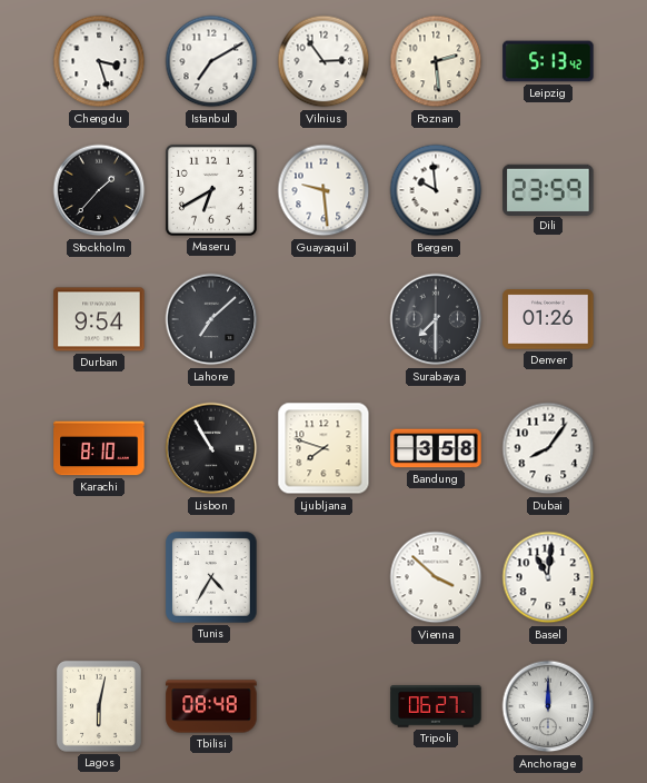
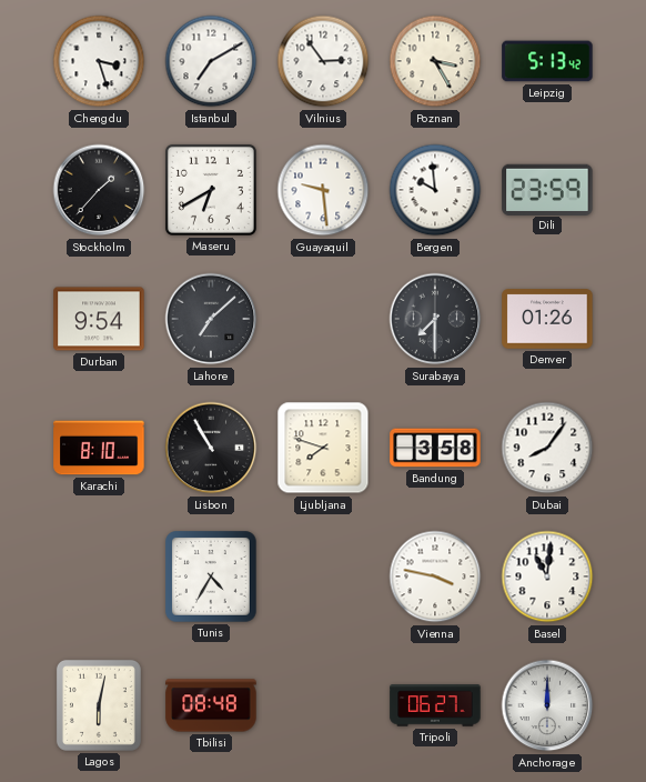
Poznan: 2:29 -> 3:25
Vienna: 3:52 -> 3:47
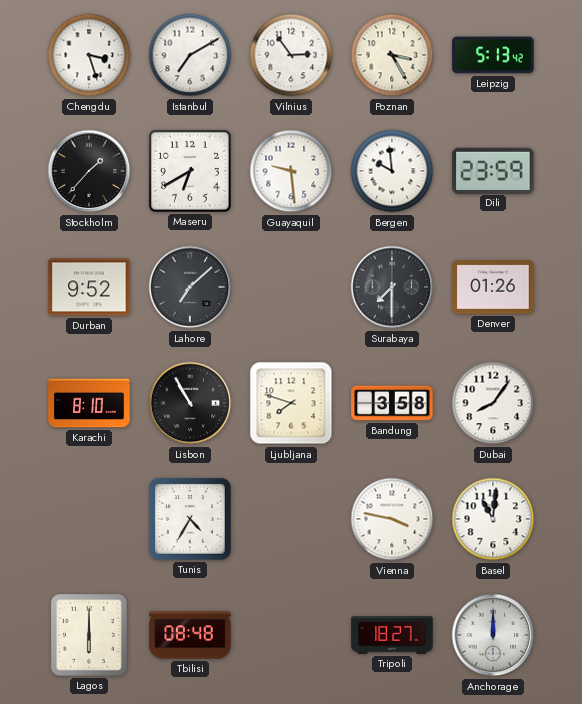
Durban: 9:54 -> 9:52
Lagos: 6:02 -> 6:00
Tripoli: 06:27 -> 18:27
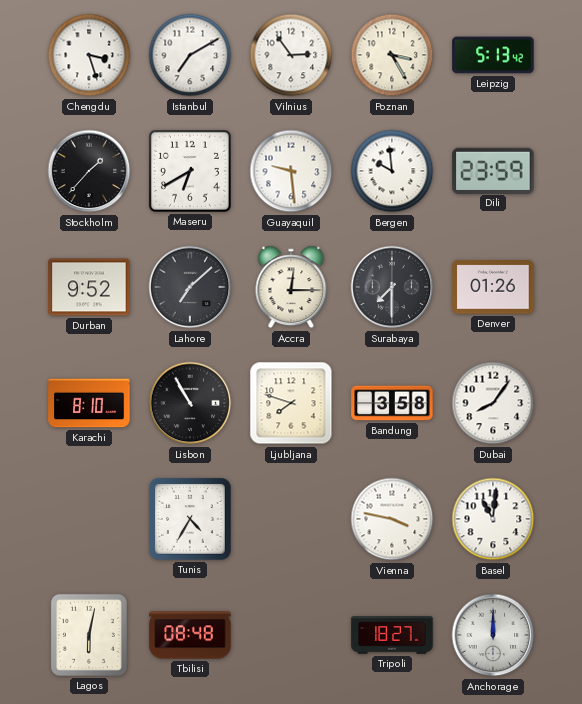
Accra: none -> 12:15
Lagos: 6:00 -> 6:02
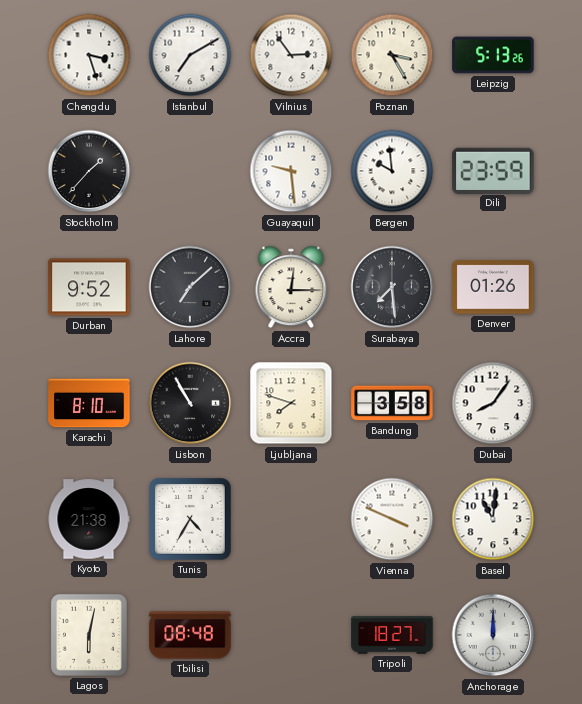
Leipzig: 5:13:42 -> 5:13:26
Maseru: 6:40 -> none
Surabaya: 7:30 -> 7:29
Kyoto: none -> 21:38
Vienna: 3:47 -> 3:49
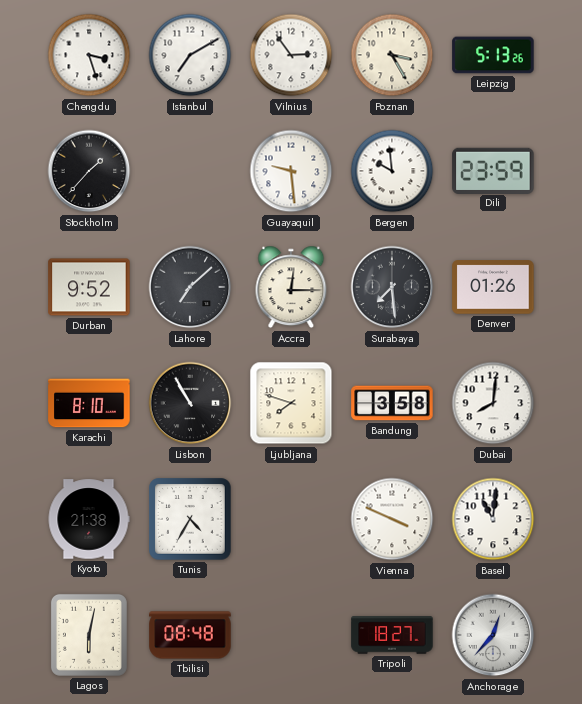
Dubai: 8:06 -> 8:01
Anchorage: 12:00 -> 12:37
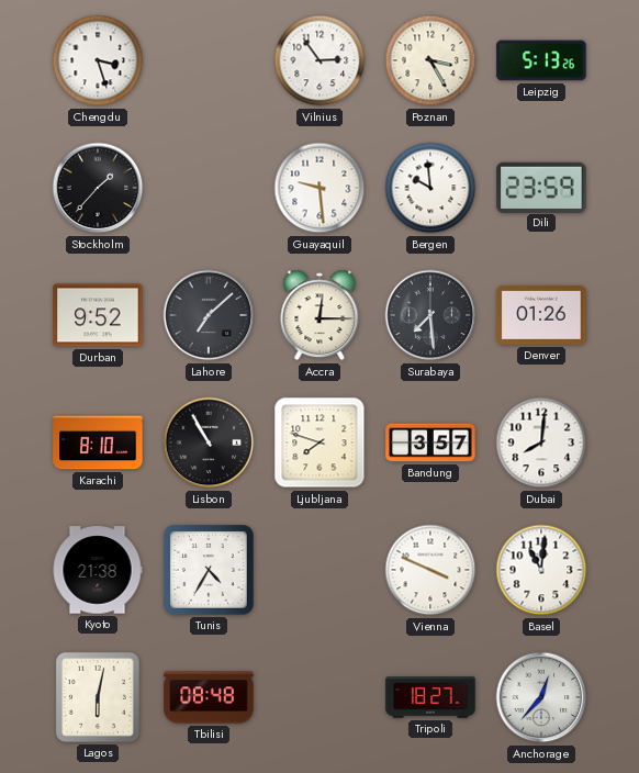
Istanbul: 7:10 -> none
Bandung: 3:58 -> 3:57
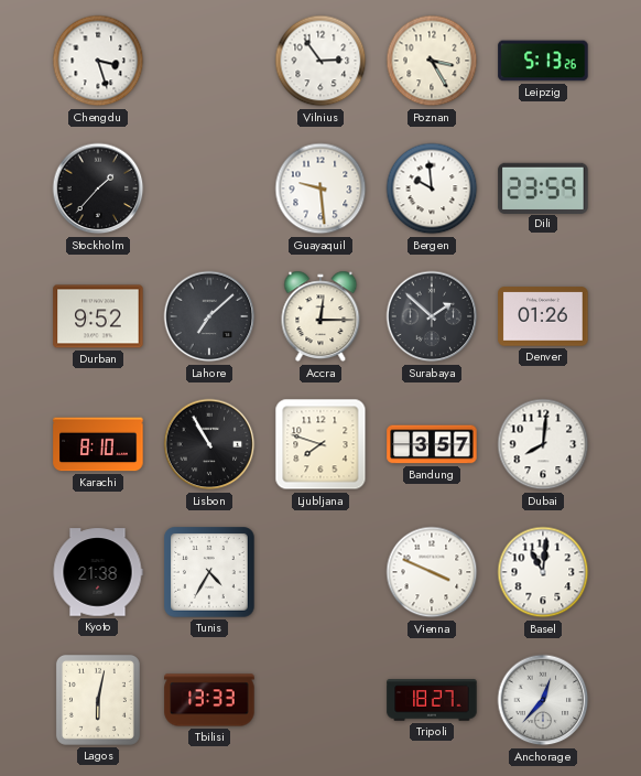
Surabaya: 7:29 -> 1:52
Tbilisi: 08:48 -> 13:33
